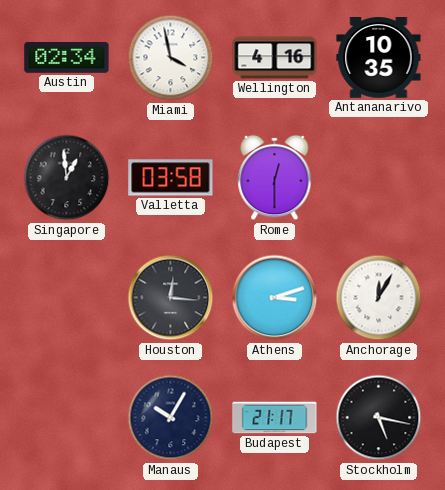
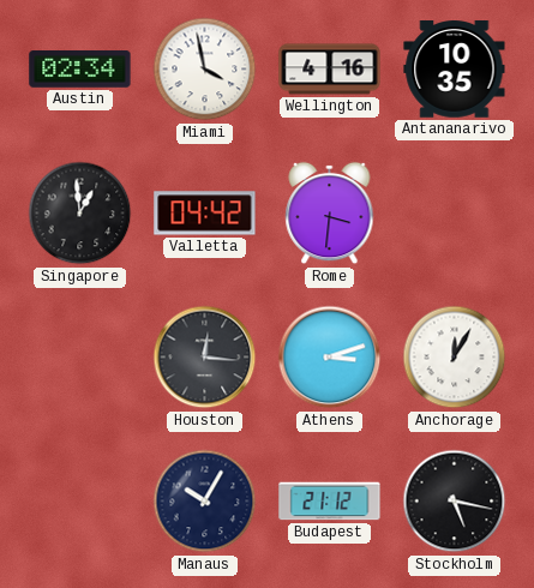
Valletta: 03:58 -> 04:42
Rome: 12:30 -> 3:31
Budapest: 21:17 -> 21:12
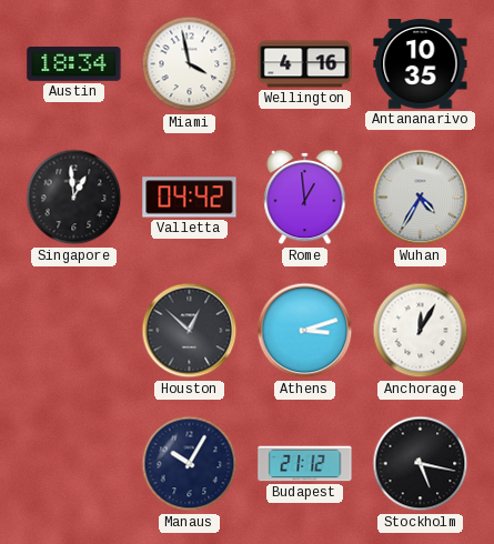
Austin: 02:34 -> 18:34
Rome: 3:31 -> 12:59
Wuhan: none -> 4:35
Houston: 12:16 -> 12:52
